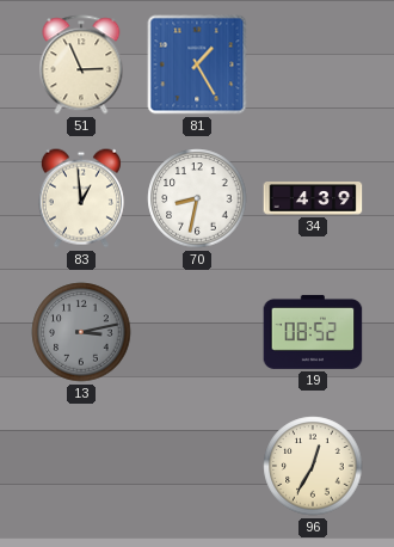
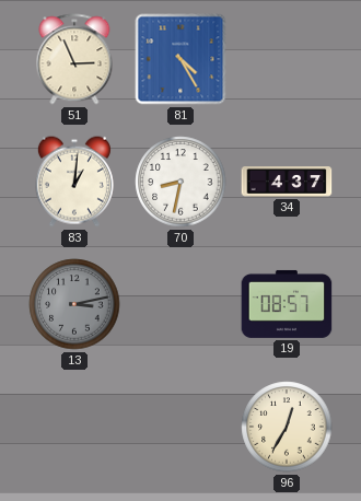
81: 1:25 -> 4:25
83: 12:59 -> 1:01
34: 4:39 -> 4:37
19: 08:52 -> 08:57
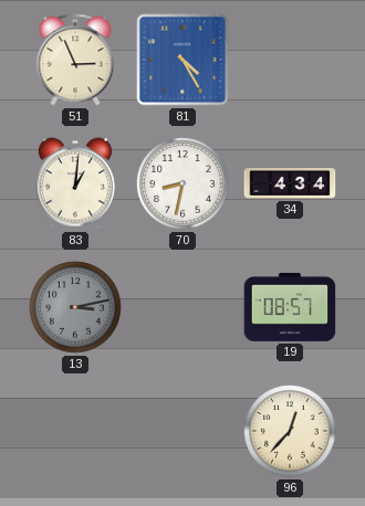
34: 4:37 -> 4:34
96: 12:35 -> 12:37
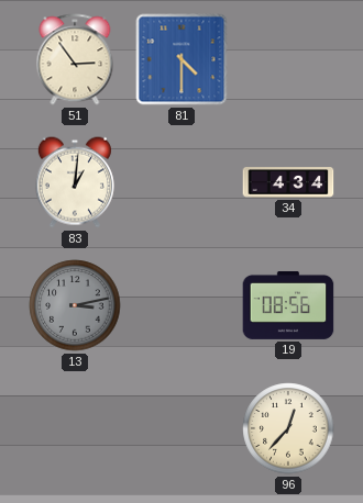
51: 2:56 -> 2:54
81: 4:25 -> 4:30
70: 8:32 -> none
19: 08:57 -> 08:56
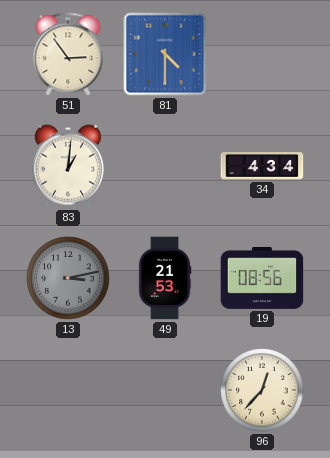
49: none -> 21:53
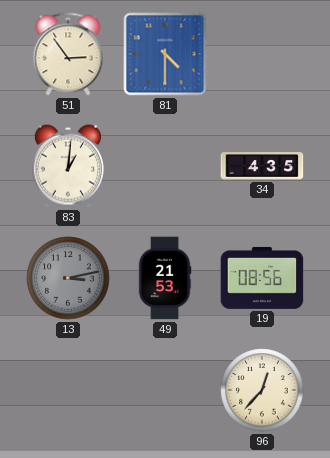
34: 4:34 -> 4:35
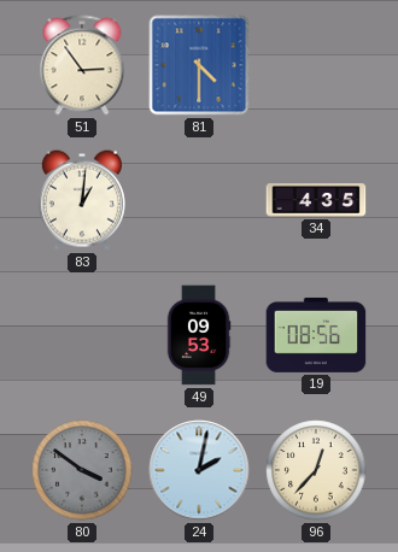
13: 3:13 -> none
49: 21:53 -> 09:53
80: none -> 3:51
24: none -> 2:02
